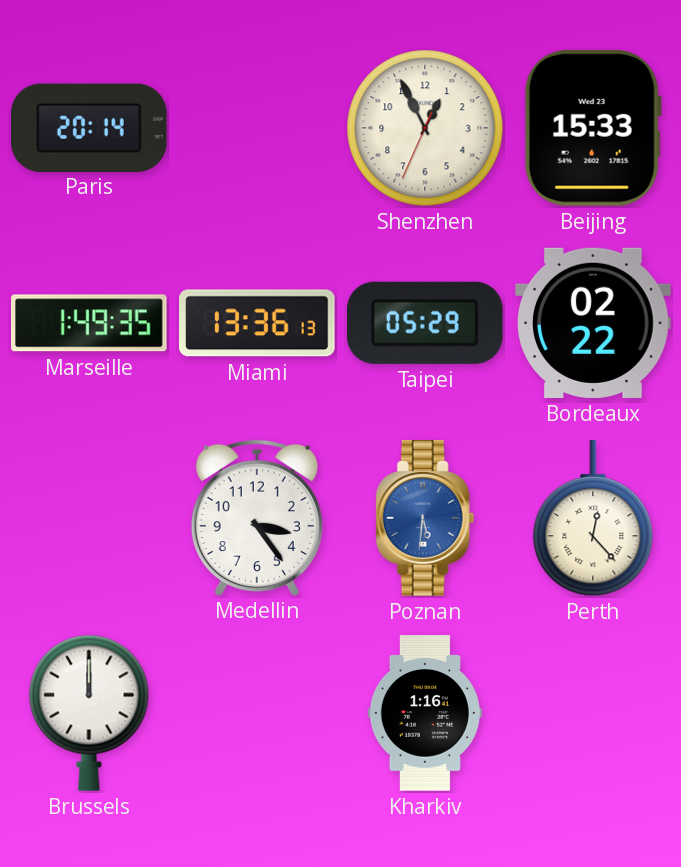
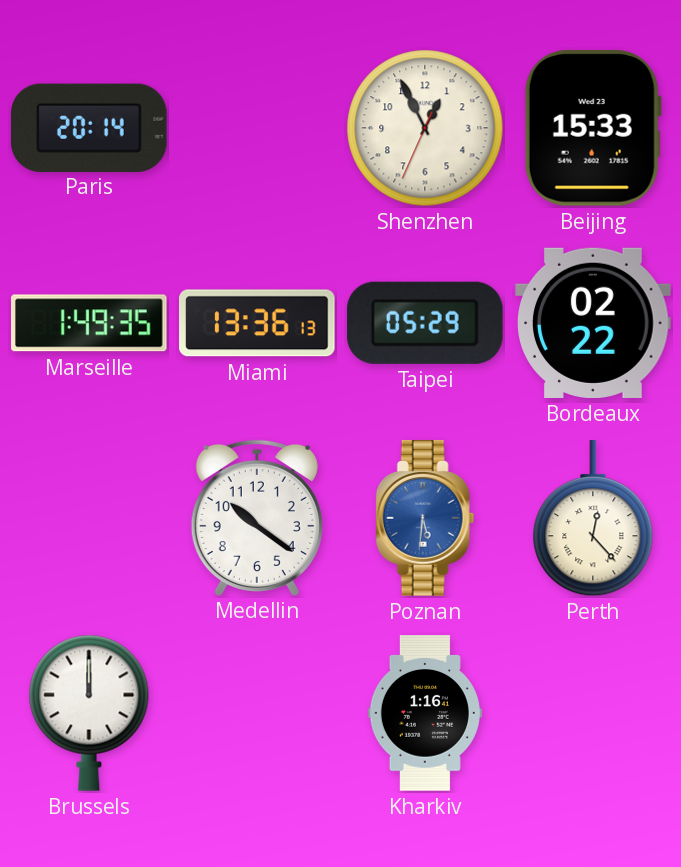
Medellin: 3:24 -> 10:21
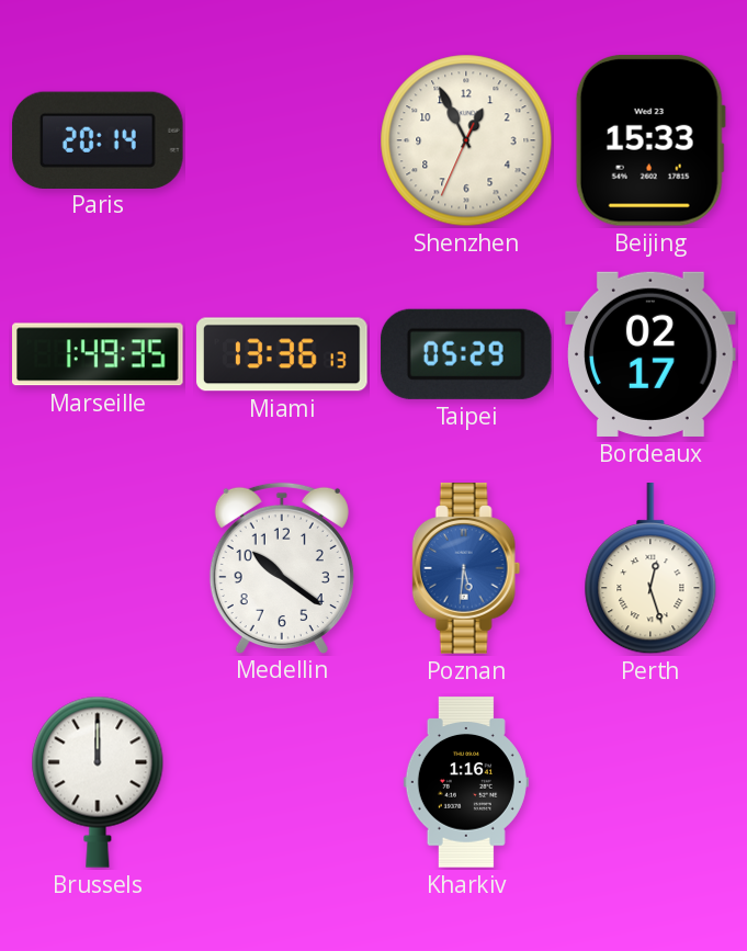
Bordeaux: 02:22 -> 02:17
Perth: 12:23 -> 12:27
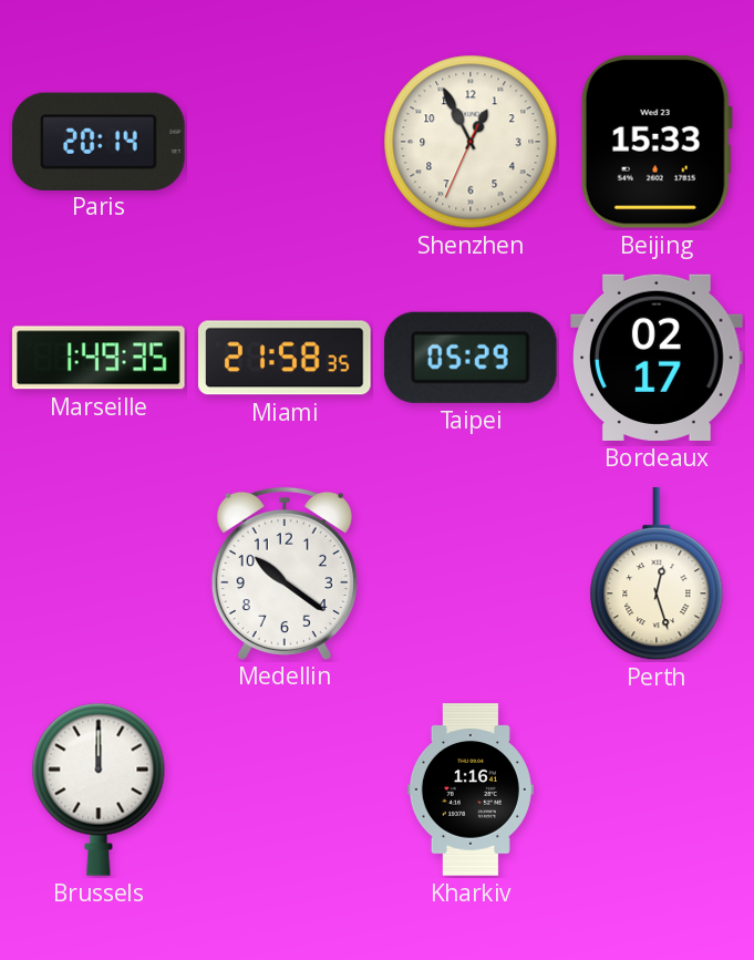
Miami: 13:36 -> 21:58
Poznan: 5:31 -> none
